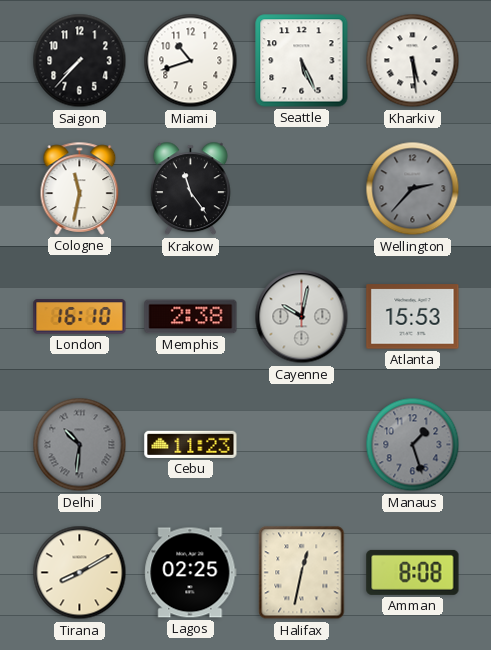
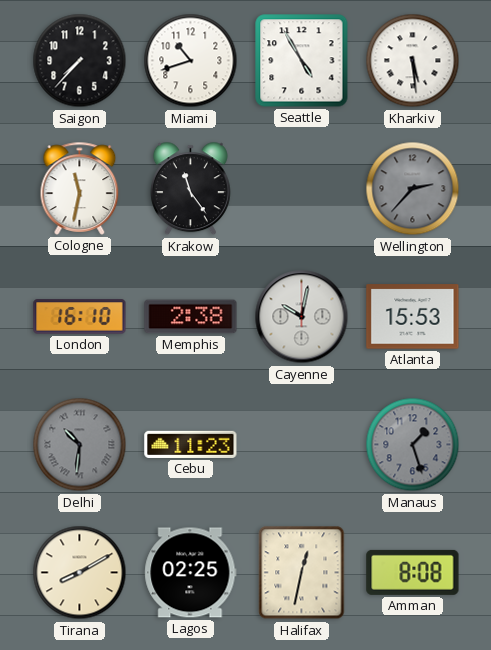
Seattle: 5:26 -> 4:55
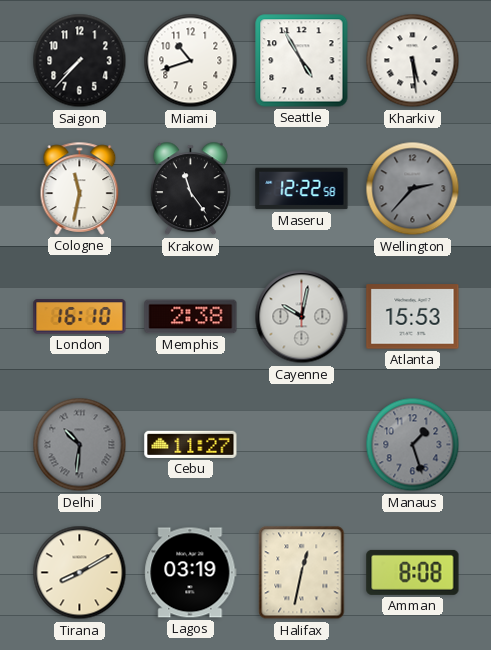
Maseru: none -> 12:22
Cebu: 11:23 -> 11:27
Lagos: 02:25 -> 03:19
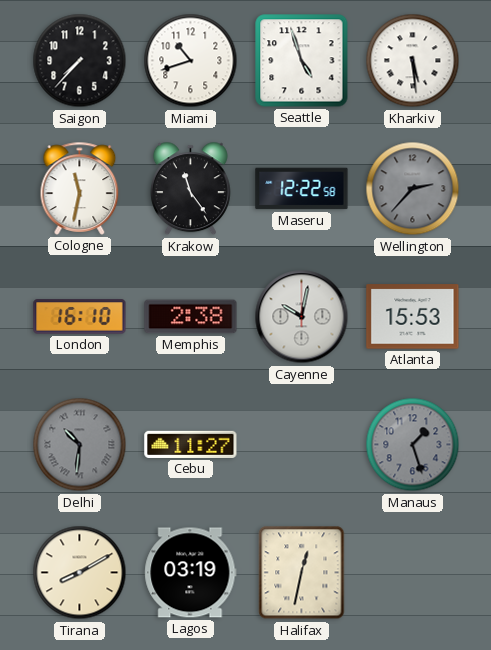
Seattle: 4:55 -> 4:57
Amman: 8:08 -> none
